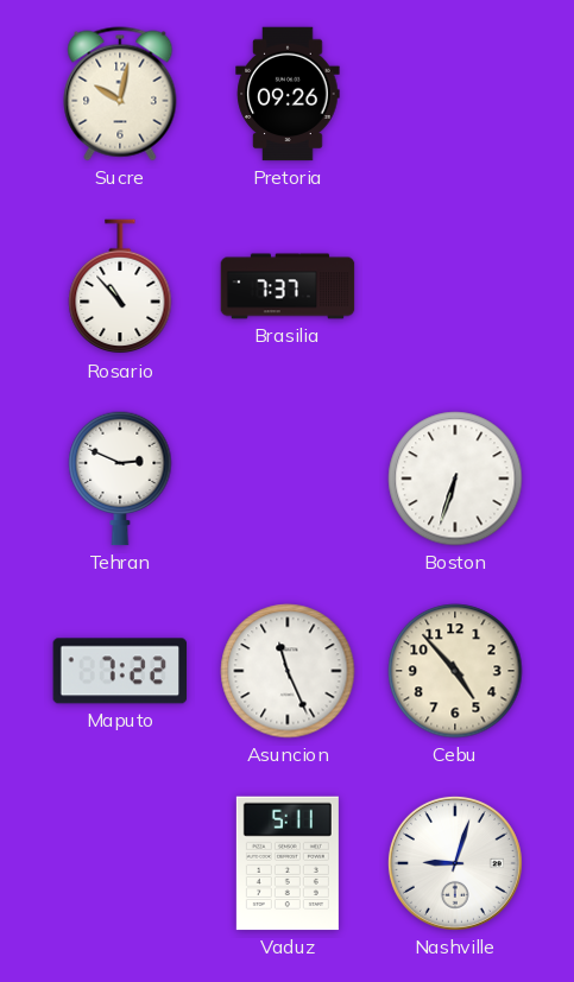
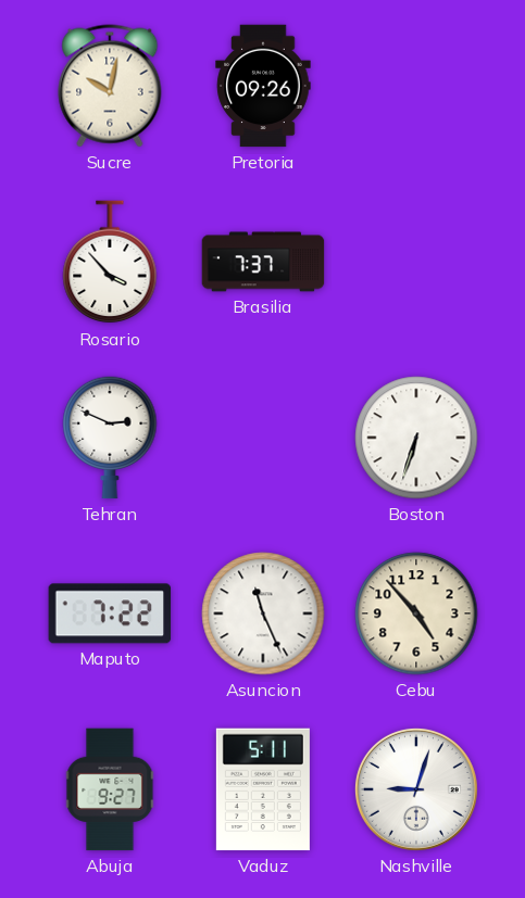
Rosario: 10:53 -> 3:53
Abuja: none -> 9:27
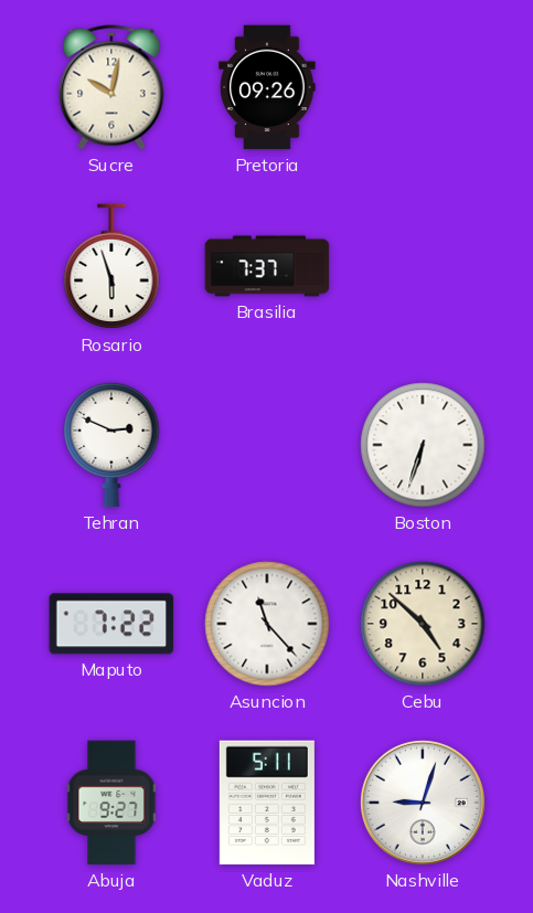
Rosario: 3:53 -> 5:57
Asuncion: 11:26 -> 11:23
Cebu: 4:53 -> 4:52
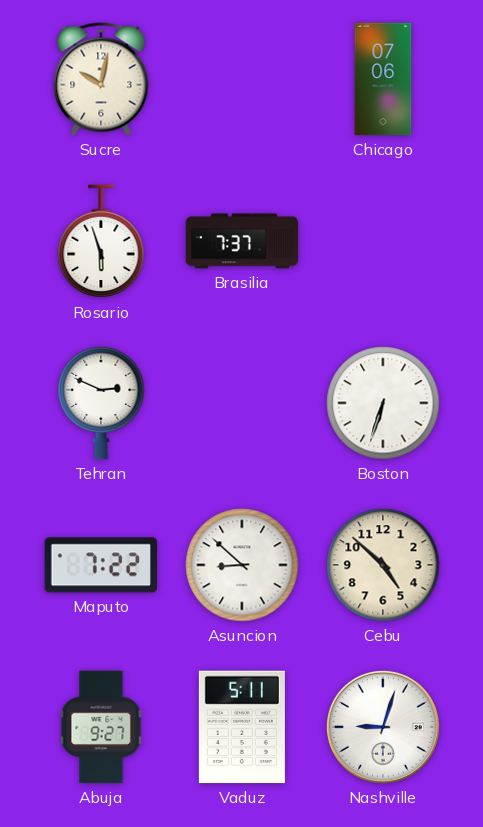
Pretoria: 09:26 -> none
Chicago: none -> 07:06
Asuncion: 11:23 -> 8:52
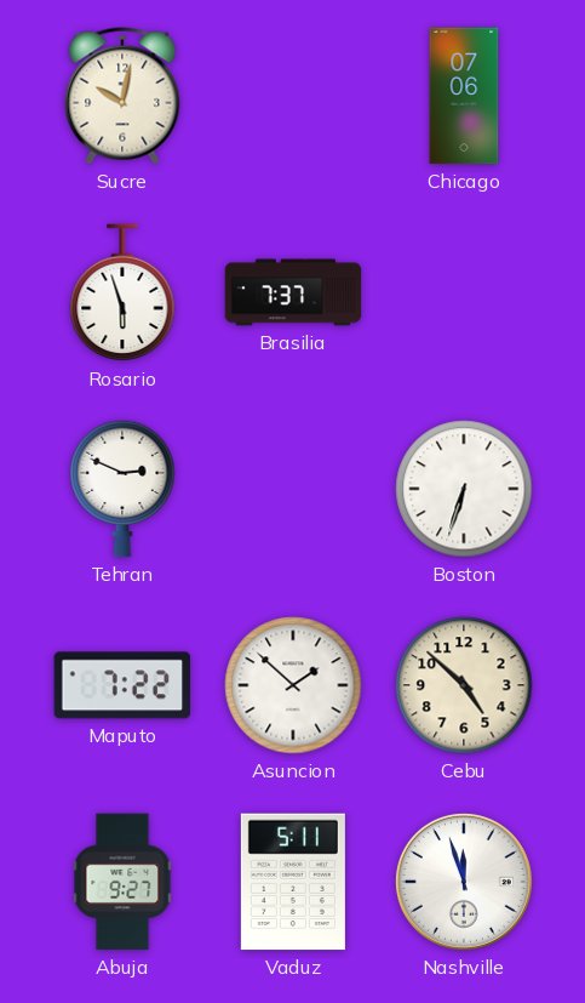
Asuncion: 8:52 -> 1:52
Nashville: 9:03 -> 11:57
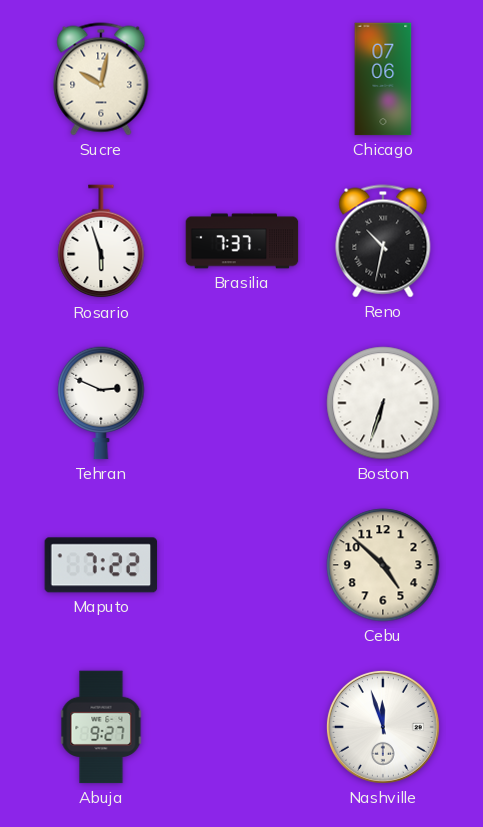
Reno: none -> 10:32
Asuncion: 1:52 -> none
Vaduz: 5:11 -> none
